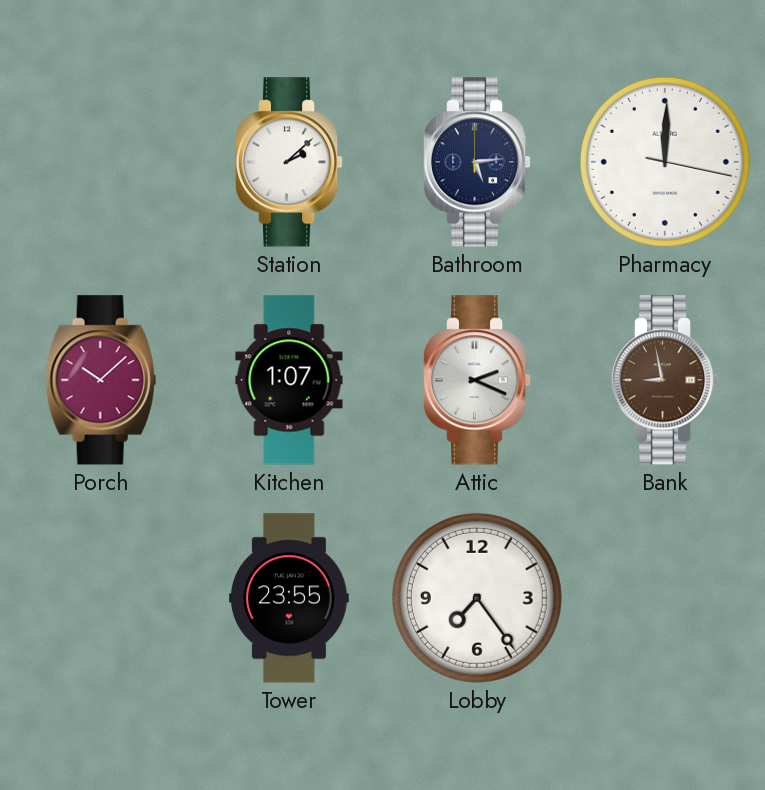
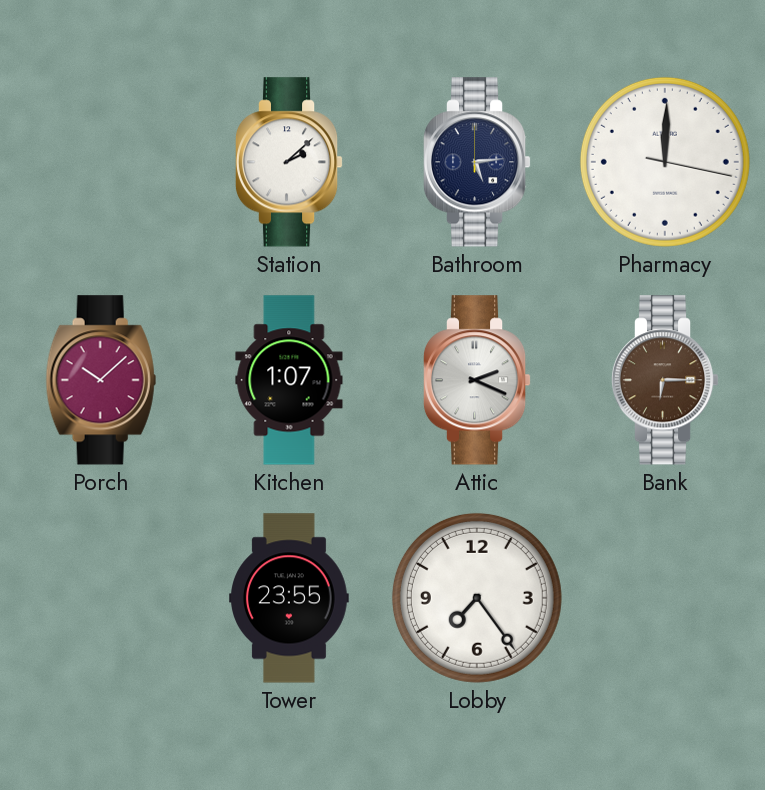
Bank: 8:58 -> 6:15
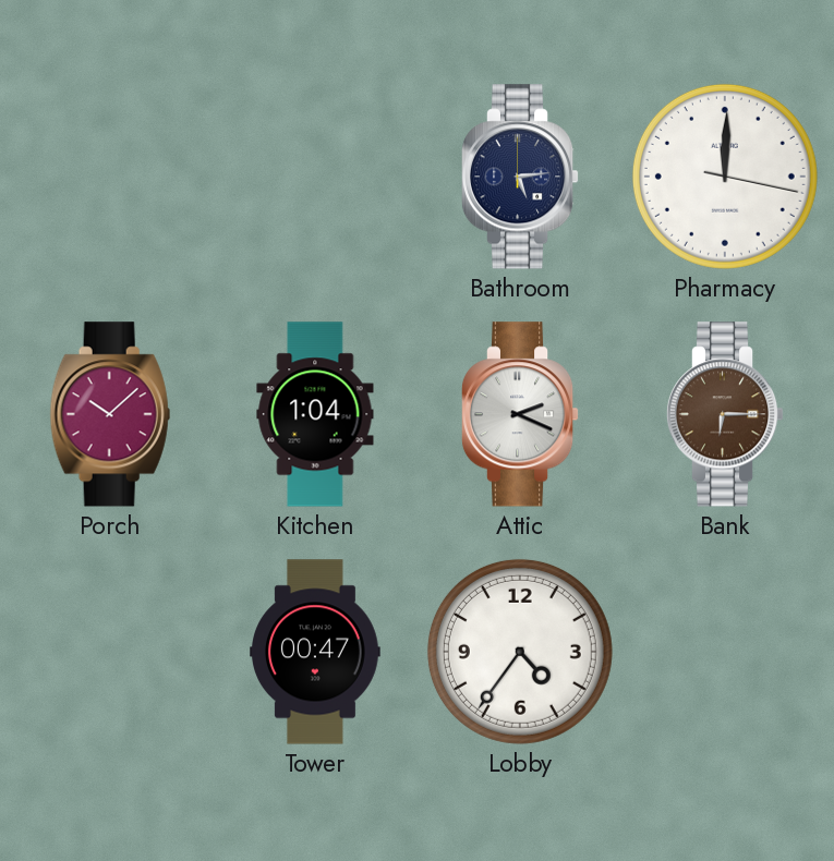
Station: 2:08 -> none
Kitchen: 1:07 -> 1:04
Tower: 23:55 -> 00:47
Lobby: 7:24 -> 4:36
